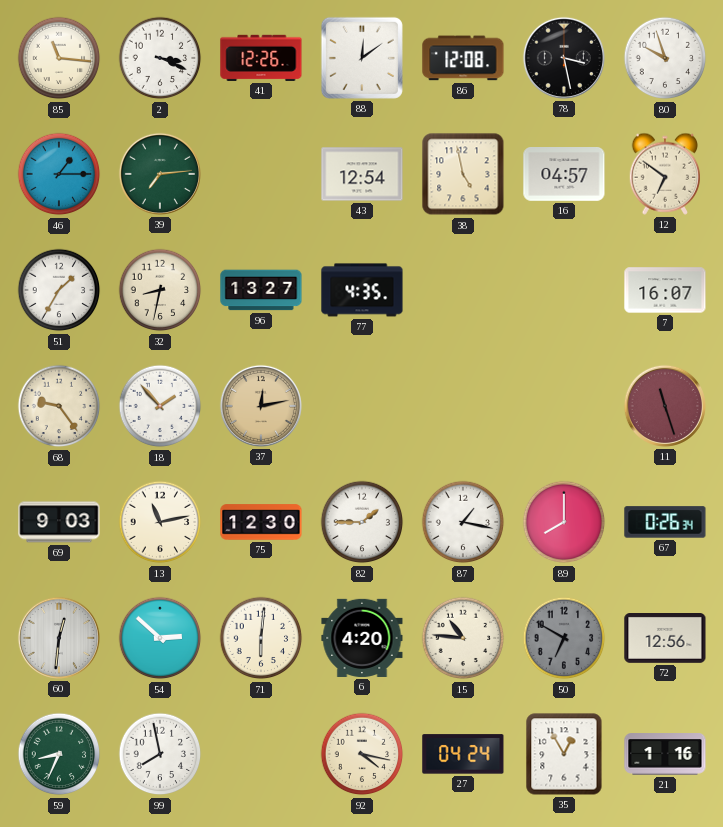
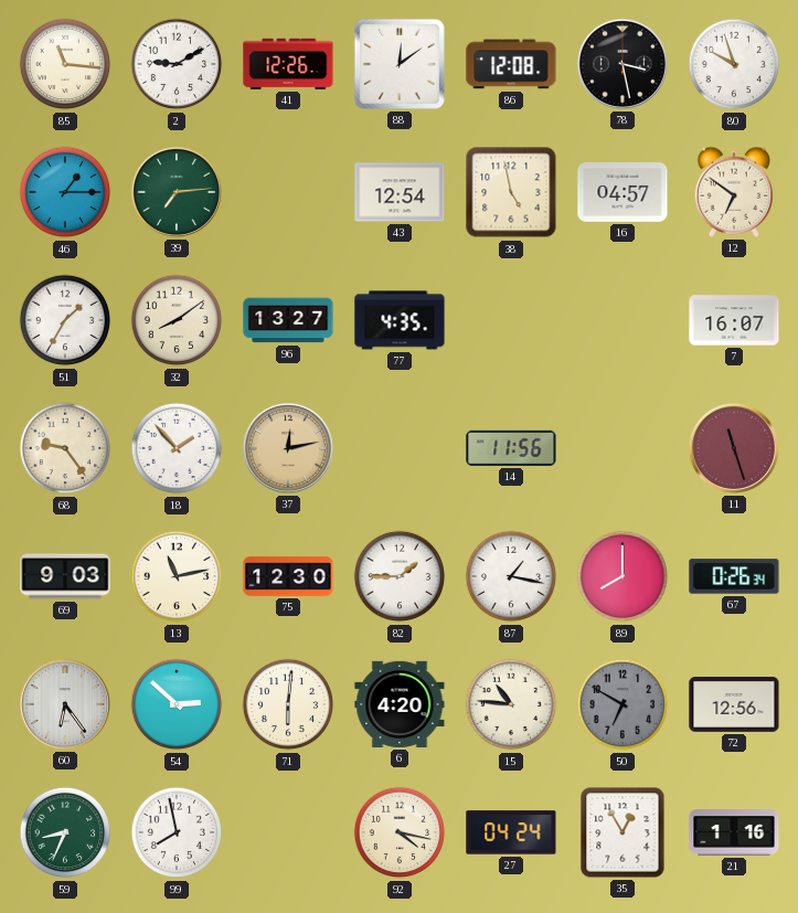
2: 3:19 -> 9:10
32: 8:32 -> 8:09
14: none -> 11:56
60: 12:31 -> 6:24
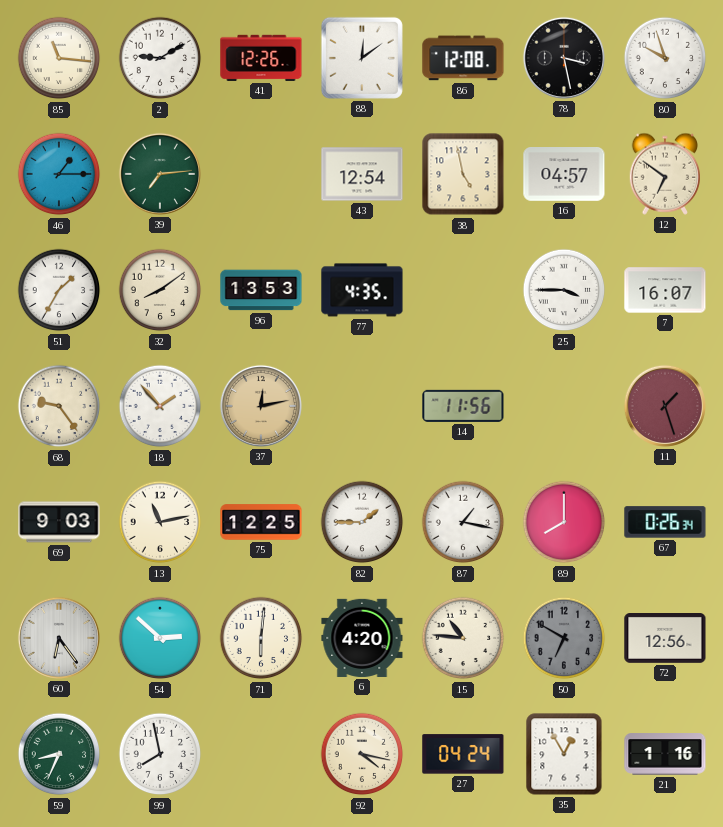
96: 13:27 -> 13:53
25: none -> 3:45
11: 11:27 -> 1:27
75: 12:30 -> 12:25
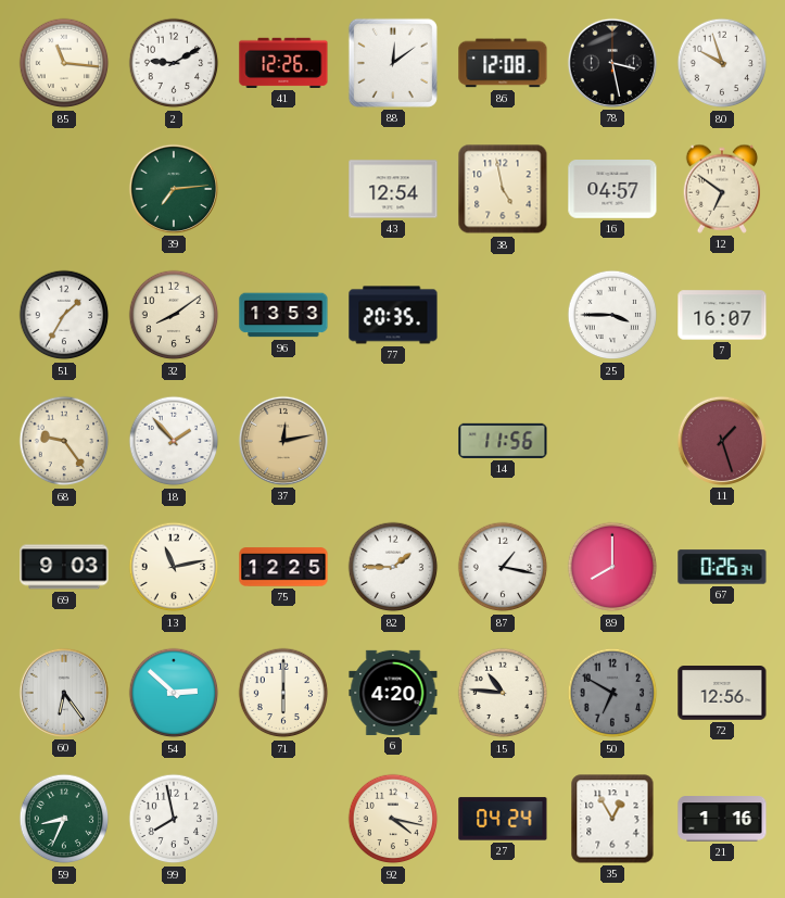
46: 1:15 -> none
77: 4:35 -> 20:35
71: 6:01 -> 6:00
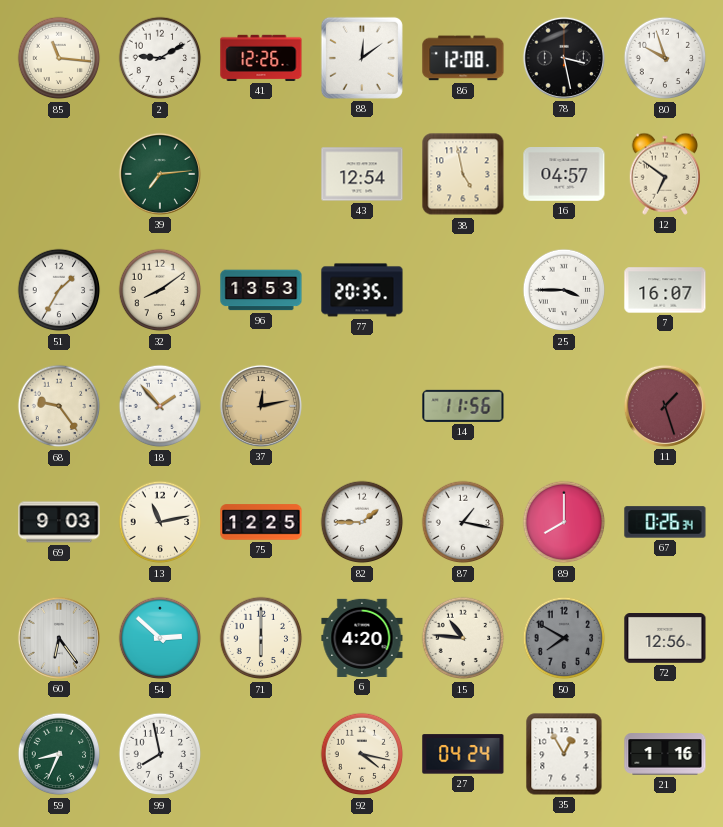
50: 6:50 -> 7:50
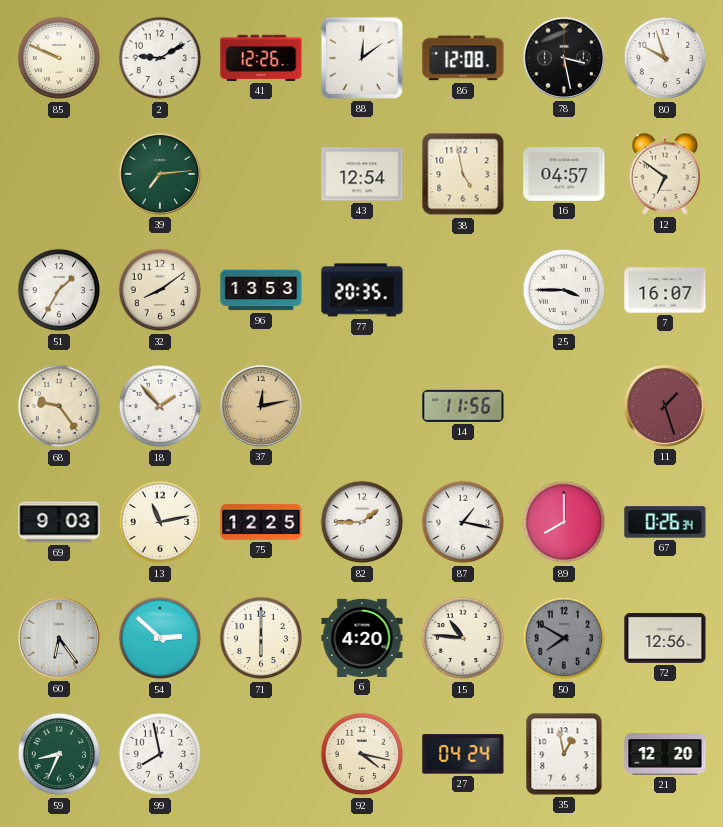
85: 11:16 -> 9:49
35: 12:55 -> 12:58
21: 1:16 -> 12:20
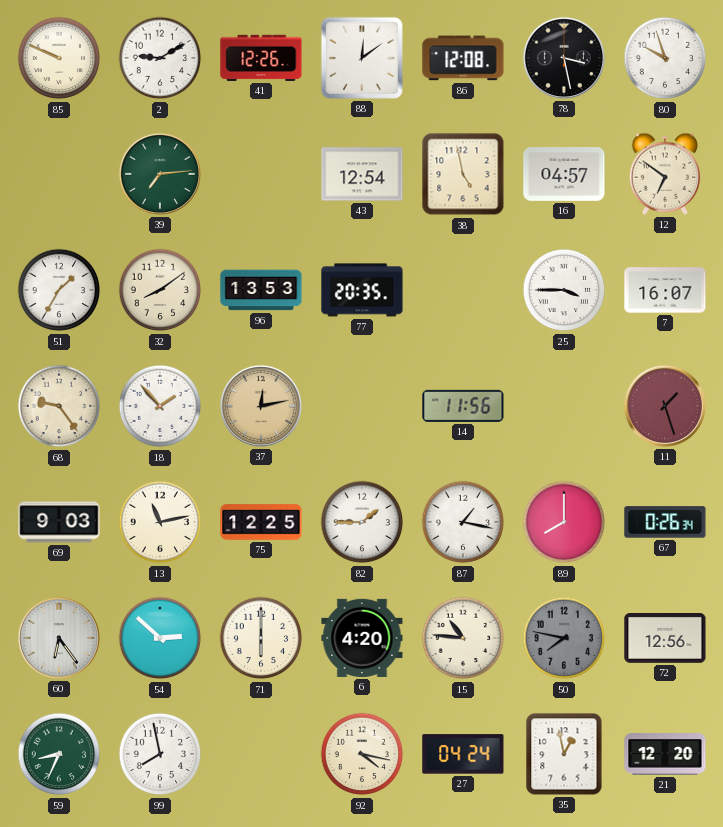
50: 7:50 -> 7:47
